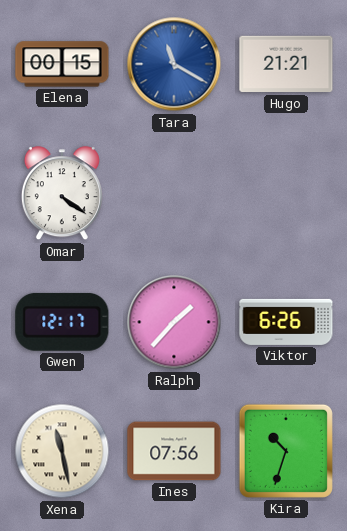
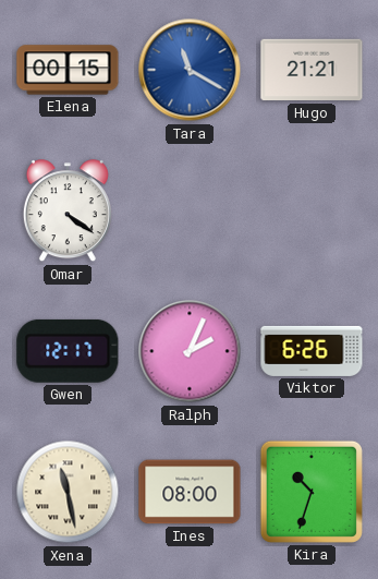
Ralph: 1:37 -> 2:04
Ines: 07:56 -> 08:00
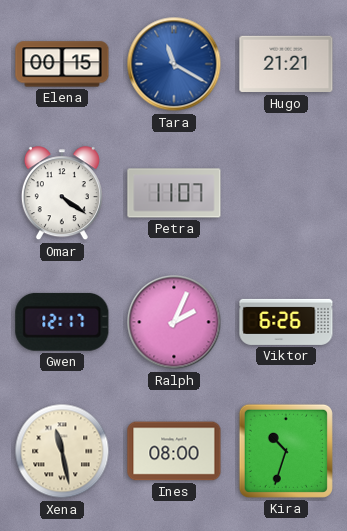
Petra: none -> 11:07
